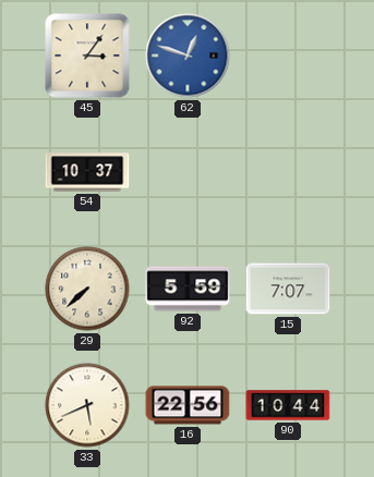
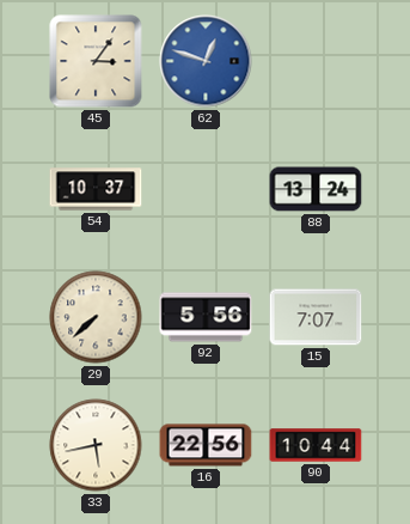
88: none -> 13:24
92: 5:59 -> 5:56
33: 5:41 -> 5:43
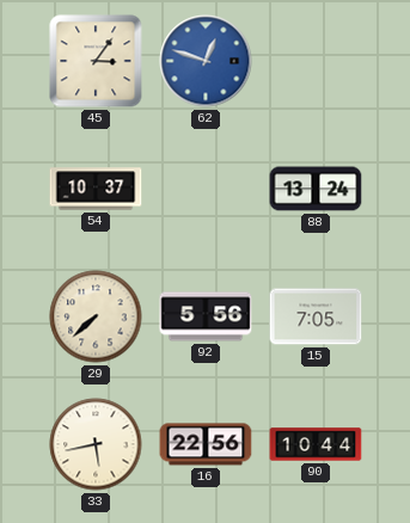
15: 7:07 -> 7:05
